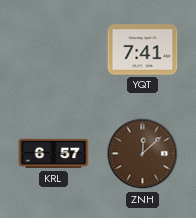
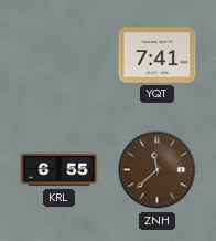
KRL: 6:57 -> 6:55
ZNH: 12:08 -> 11:38
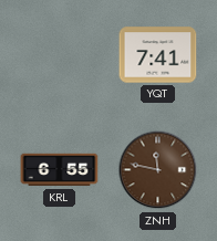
ZNH: 11:38 -> 11:47
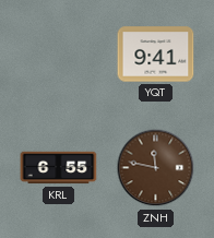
YQT: 7:41 -> 9:41
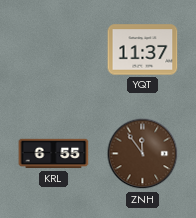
YQT: 9:41 -> 11:37
ZNH: 11:47 -> 11:54
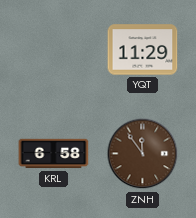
YQT: 11:37 -> 11:29
KRL: 6:55 -> 6:58
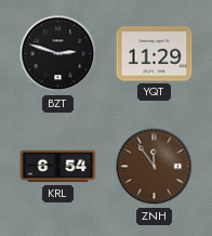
BZT: none -> 2:48
KRL: 6:58 -> 6:54
